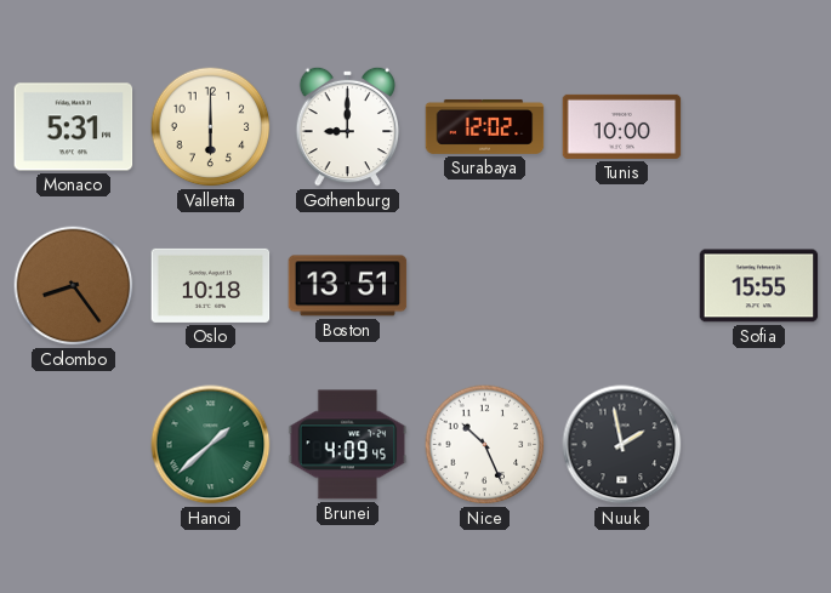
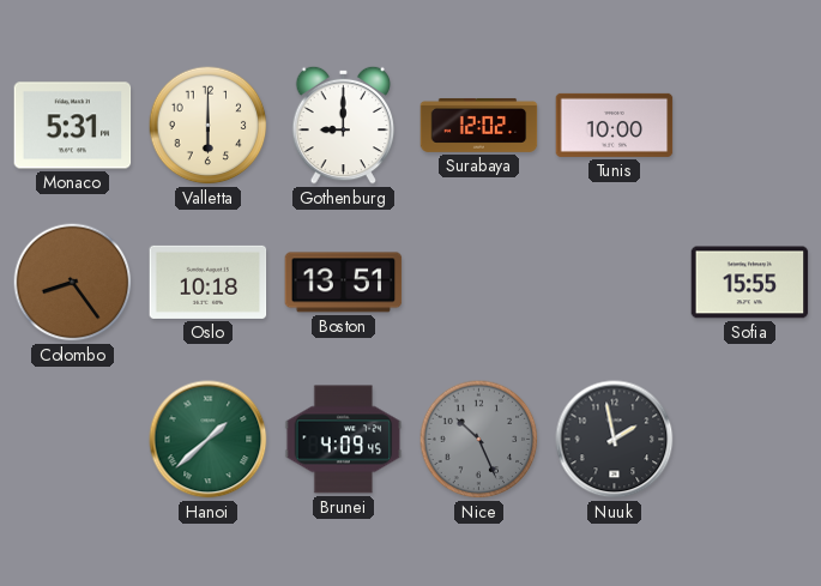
Nice dial: white -> grey
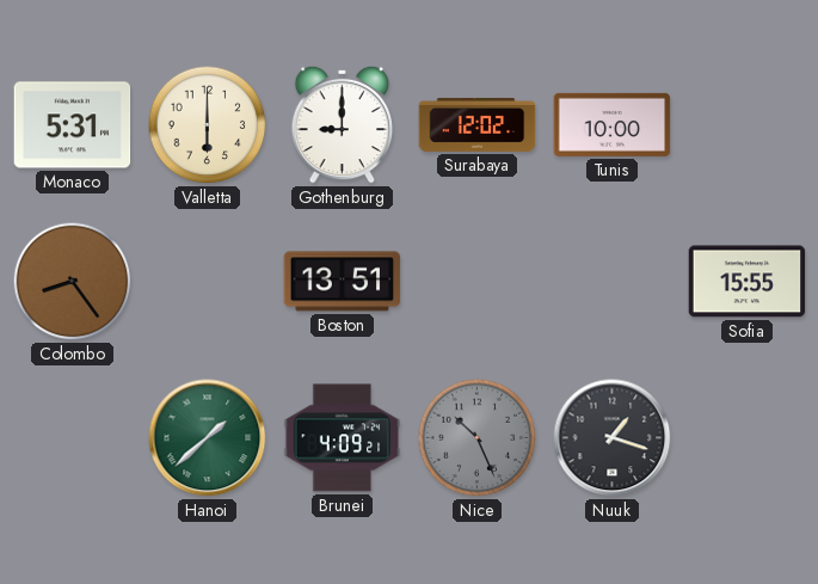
Oslo: 10:18 -> none
Brunei: 4:09:45 -> 4:09:21
Nuuk: 1:58 -> 1:18
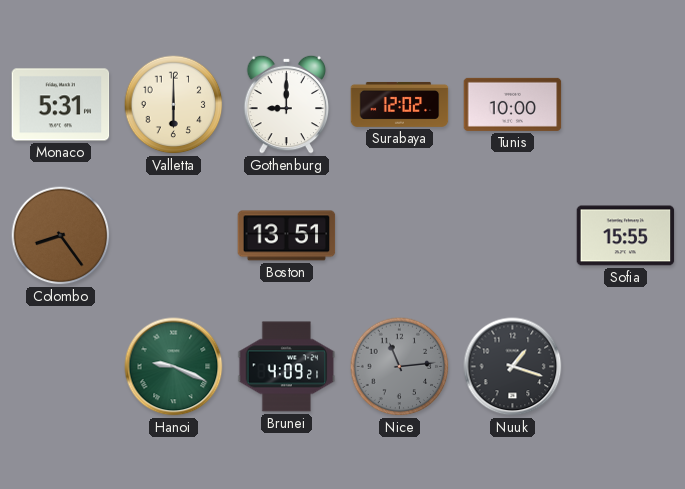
Hanoi: 1:38 -> 9:19
Nice: 10:26 -> 11:14
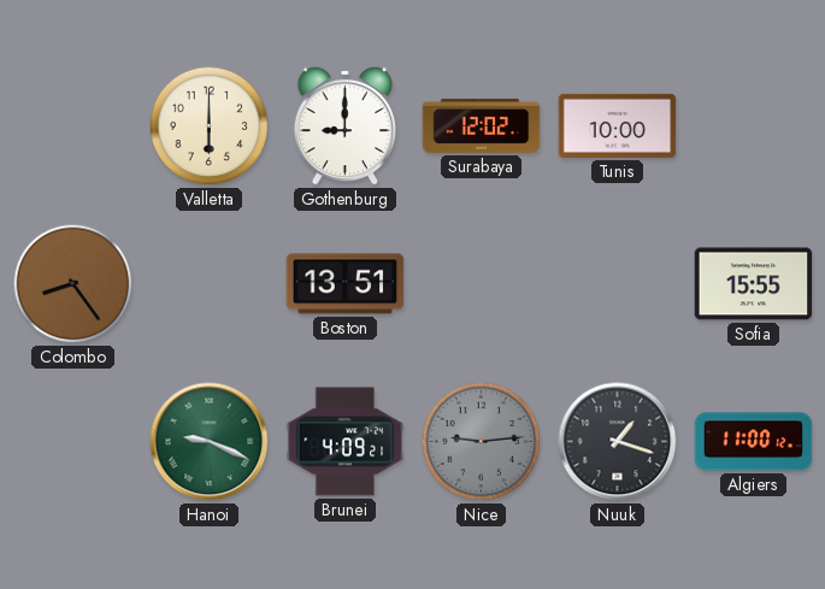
Monaco: 5:31 -> none
Nice: 11:14 -> 9:14
Algiers: none -> 11:00
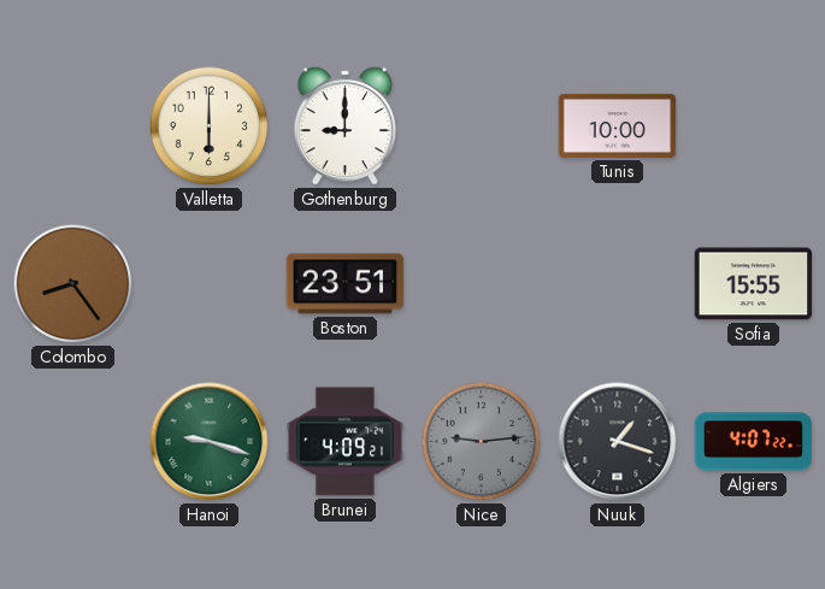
Surabaya: 12:02 -> none
Boston: 13:51 -> 23:51
Hanoi: 9:19 -> 9:18
Algiers: 11:00 -> 4:07
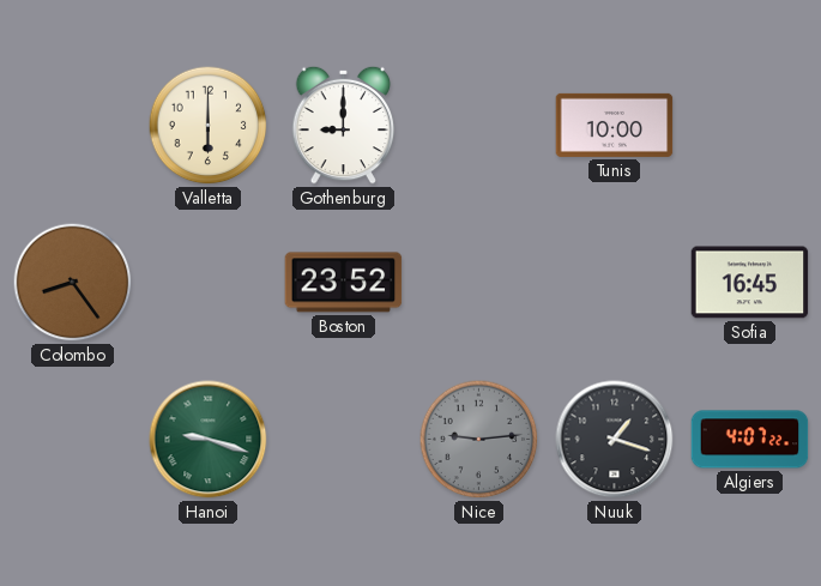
Boston: 23:51 -> 23:52
Sofia: 15:55 -> 16:45
Brunei: 4:09 -> none
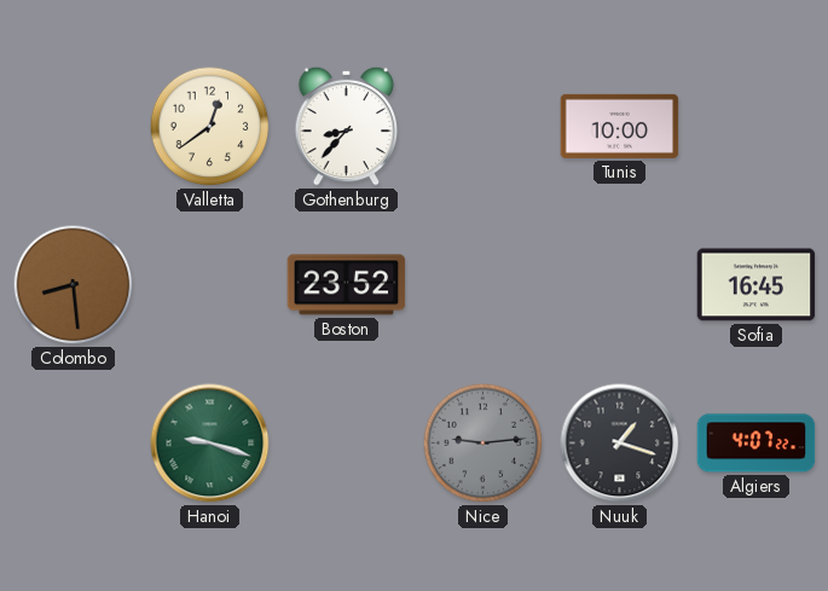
Valletta: 6:00 -> 12:39
Gothenburg: 9:00 -> 8:37
Colombo: 8:24 -> 8:29
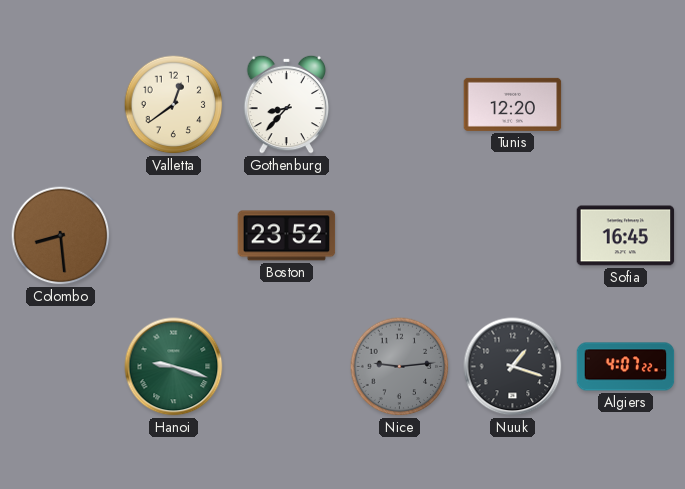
Tunis: 10:00 -> 12:20
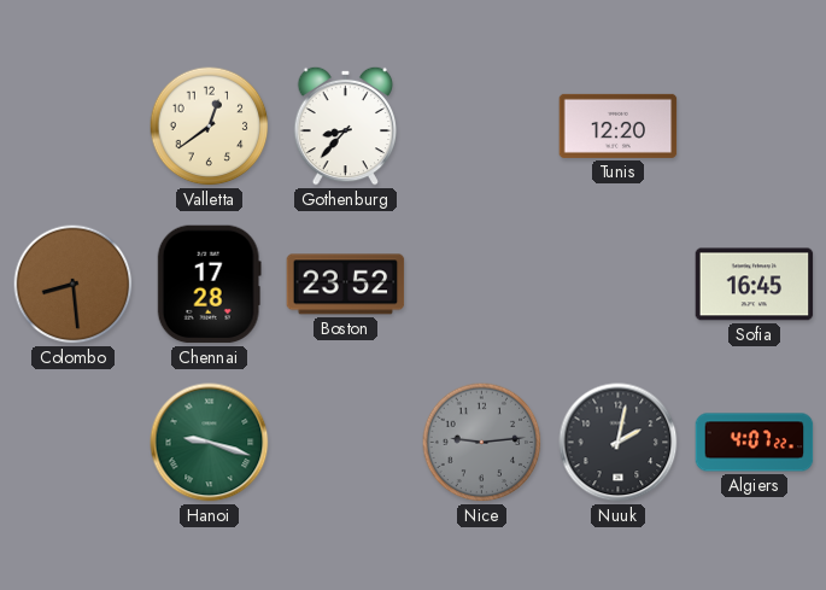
Chennai: none -> 17:28
Nuuk: 1:18 -> 2:02
